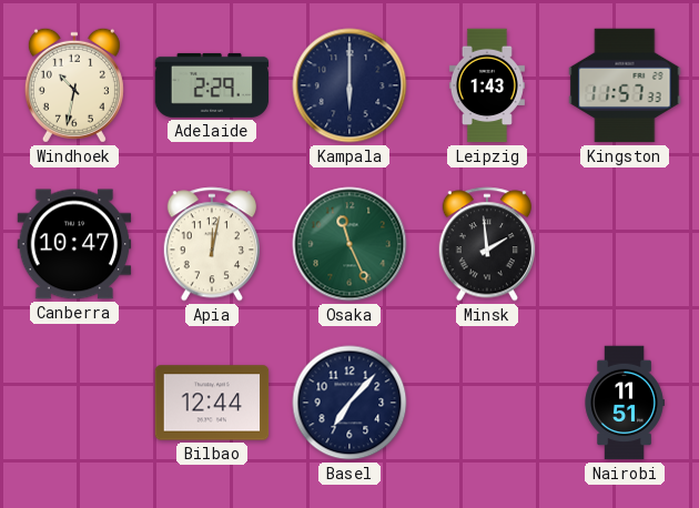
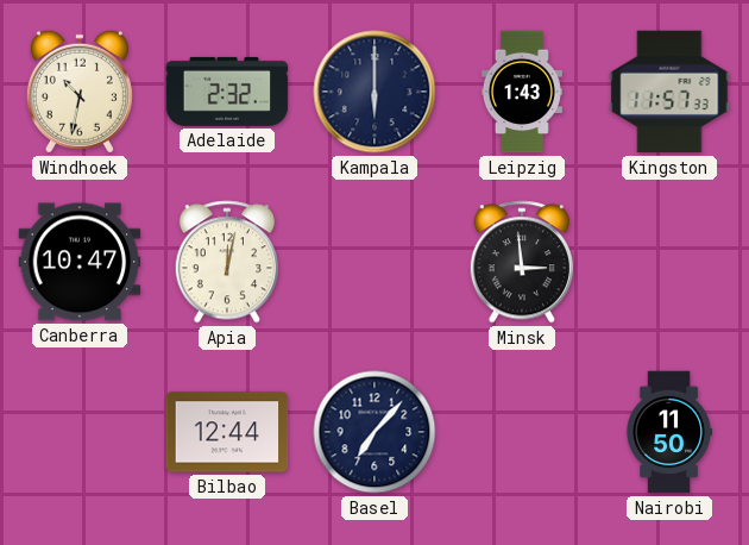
Adelaide: 2:29 -> 2:32
Osaka: 11:26 -> none
Minsk: 1:59 -> 2:59
Nairobi: 11:51 -> 11:50
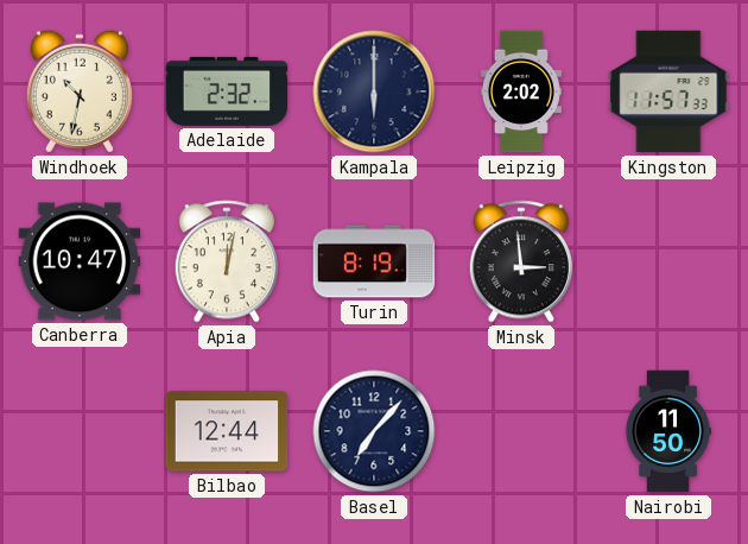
Leipzig: 1:43 -> 2:02
Turin: none -> 8:19
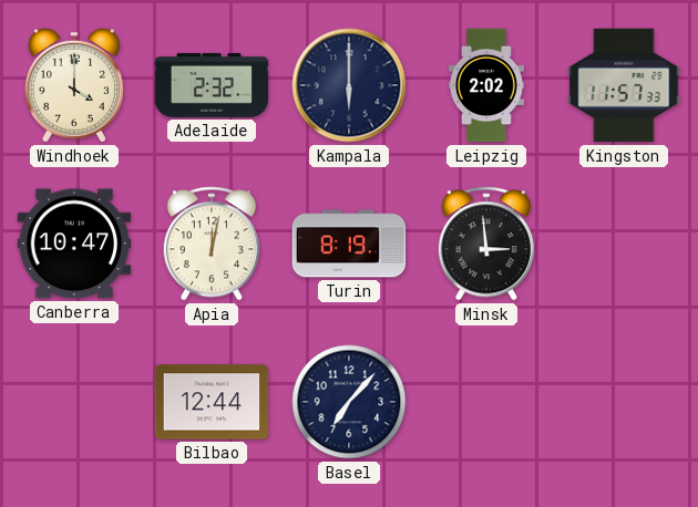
Windhoek: 10:32 -> 4:00
Nairobi: 11:50 -> none
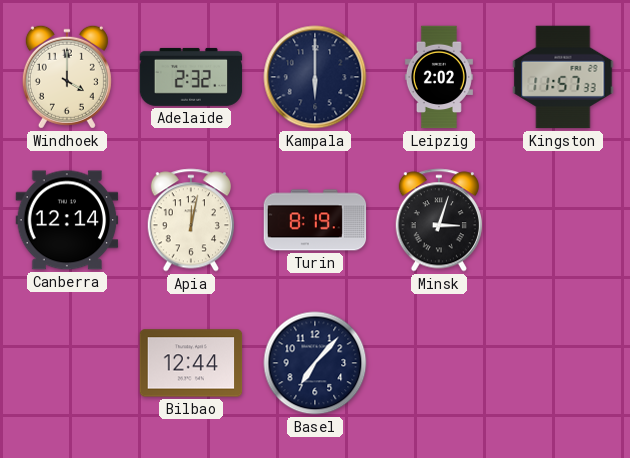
Canberra: 10:47 -> 12:14
Minsk: 2:59 -> 3:03
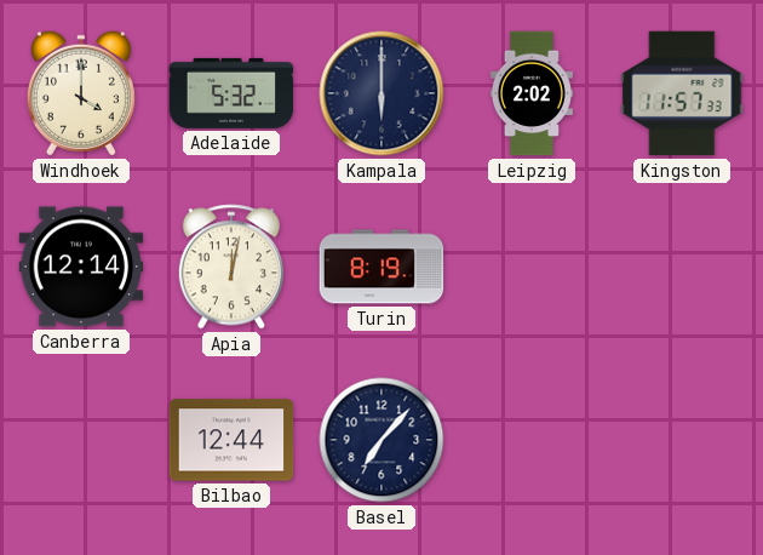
Adelaide: 2:32 -> 5:32
Minsk: 3:03 -> none
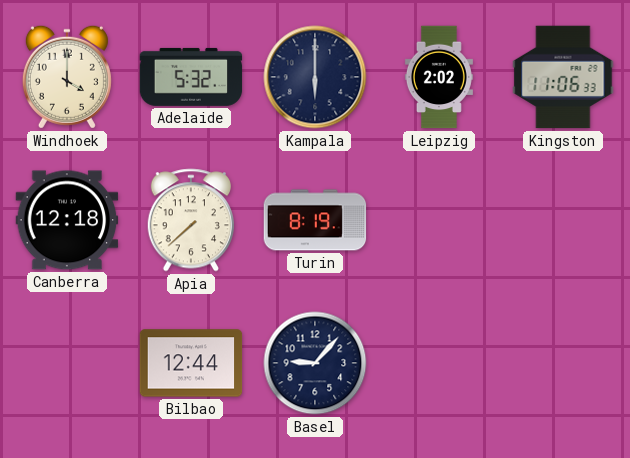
Kingston: 11:57 -> 11:06
Canberra: 12:14 -> 12:18
Apia: 12:02 -> 7:38
Basel: 7:07 -> 9:07
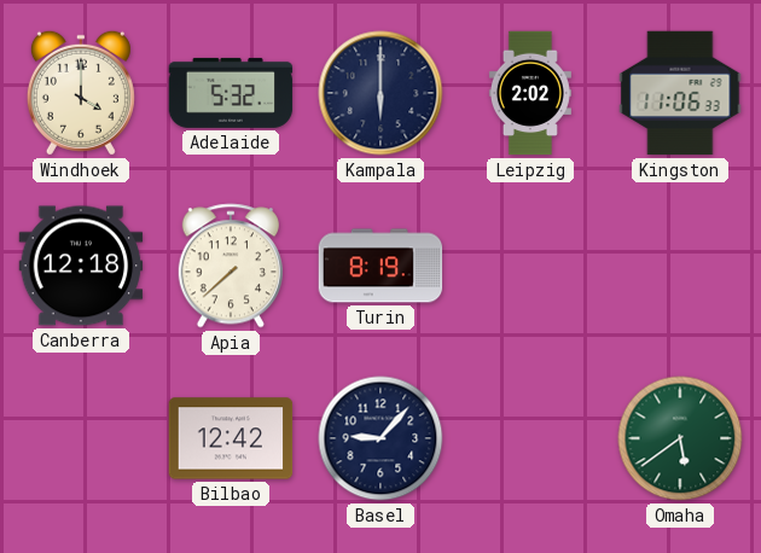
Bilbao: 12:44 -> 12:42
Omaha: none -> 5:39
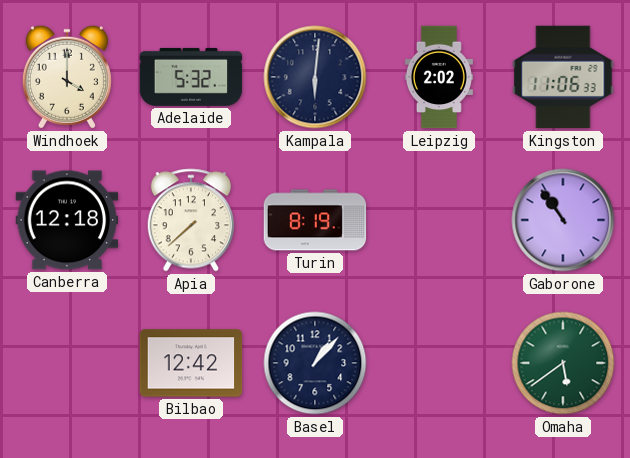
Kampala: 6:00 -> 6:01
Gaborone: none -> 10:54
Basel: 9:07 -> 1:07
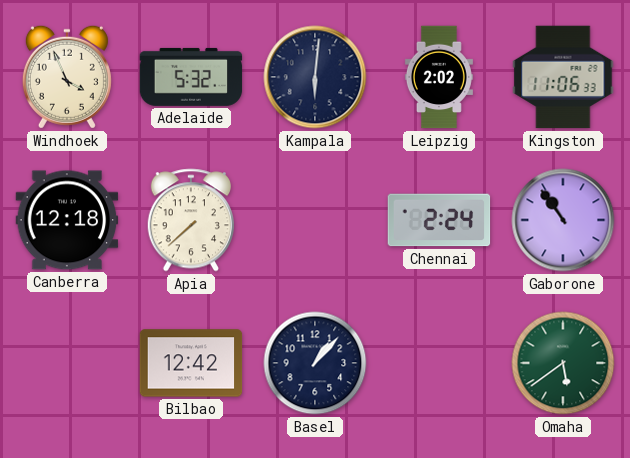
Windhoek: 4:00 -> 3:56
Turin: 8:19 -> none
Chennai: none -> 2:24
